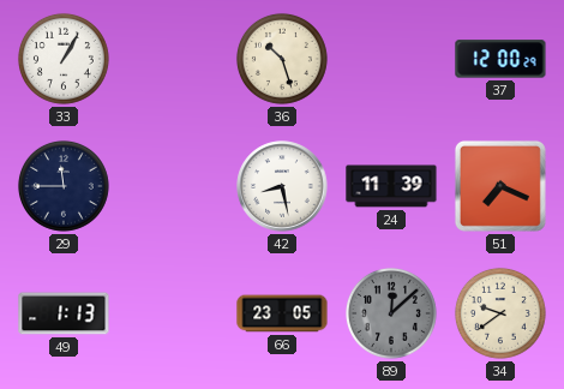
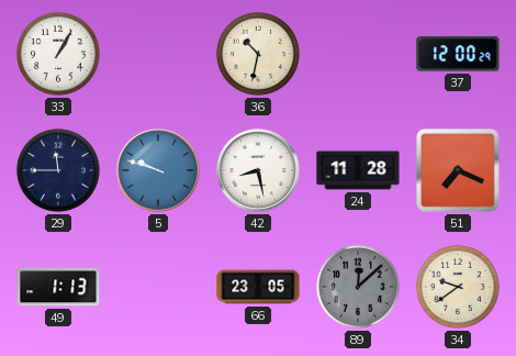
36: 10:27 -> 10:32
5: none -> 9:48
24: 11:39 -> 11:28
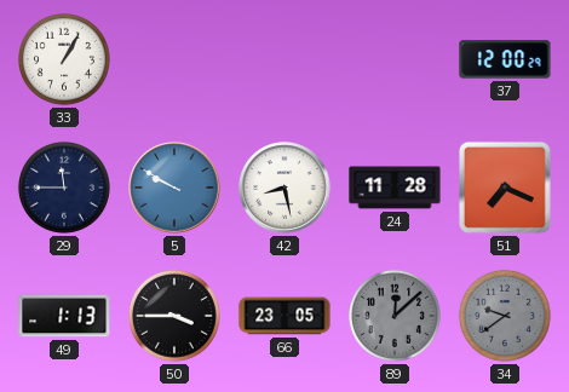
36: 10:32 -> none
5: 9:48 -> 9:50
50: none -> 3:45
34 dial: cream -> grey
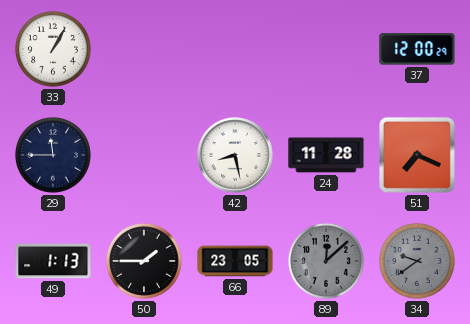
5: 9:50 -> none
50: 3:45 -> 1:45
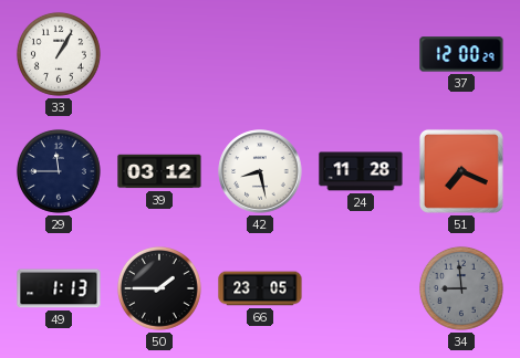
39: none -> 03:12
89: 12:08 -> none
34: 9:39 -> 8:59
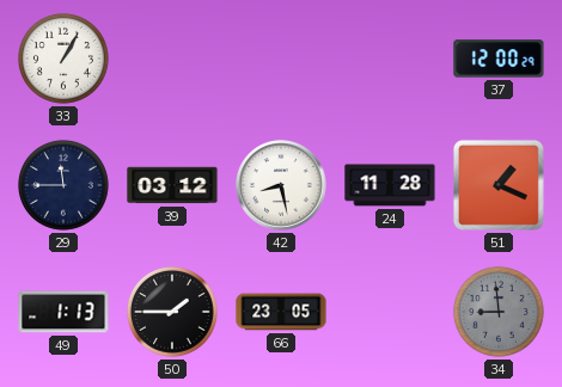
51: 7:19 -> 1:19
